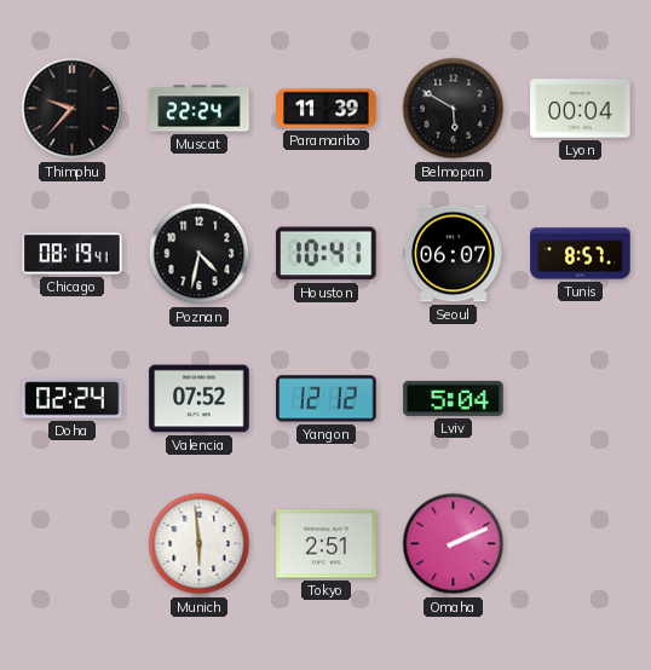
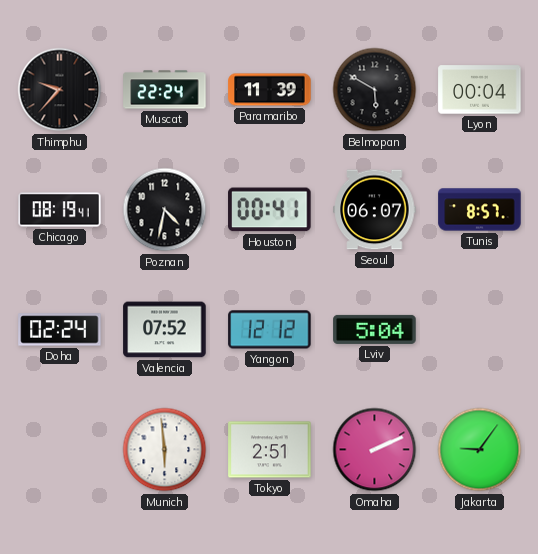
Houston: 10:41 -> 00:41
Jakarta: none -> 9:06
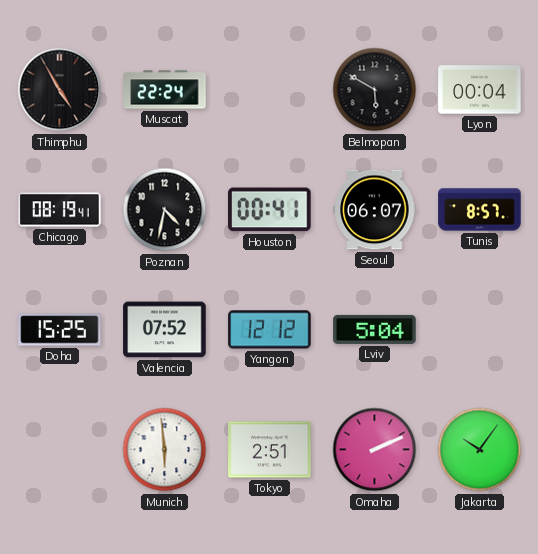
Thimphu: 9:37 -> 4:55
Paramaribo: 11:39 -> none
Doha: 02:24 -> 15:25
Jakarta: 9:06 -> 10:06
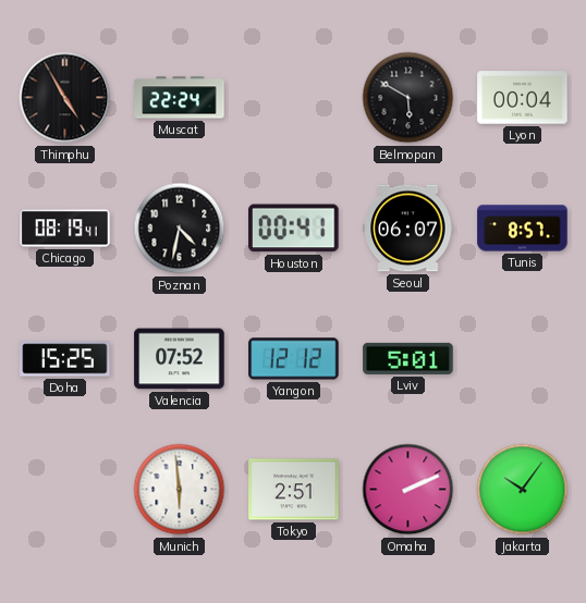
Lviv: 5:04 -> 5:01
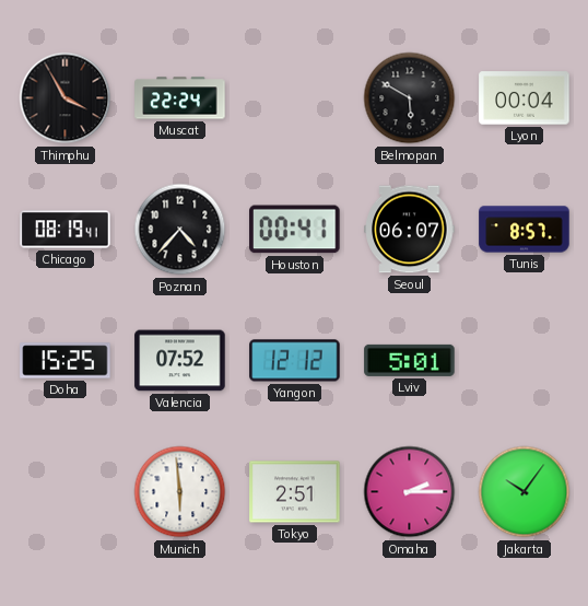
Thimphu: 4:55 -> 3:55
Poznan: 4:32 -> 4:37
Omaha: 2:11 -> 2:15
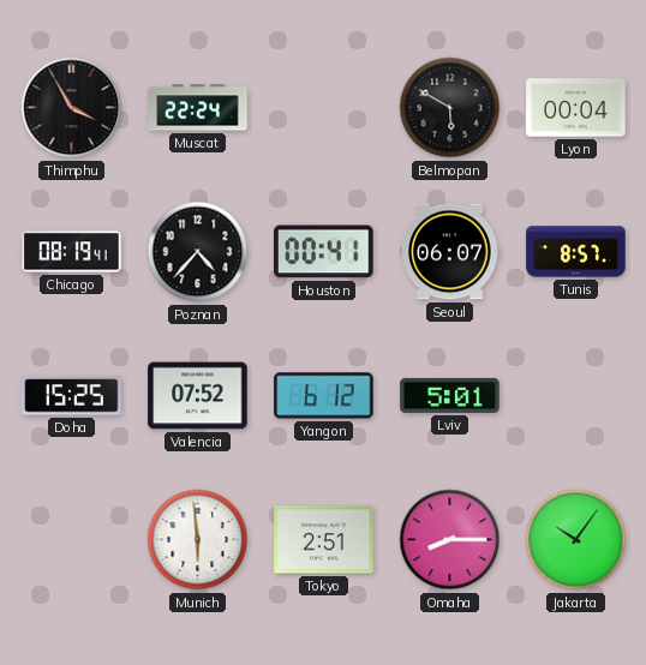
Yangon: 12:12 -> 6:12
Omaha: 2:15 -> 8:15
